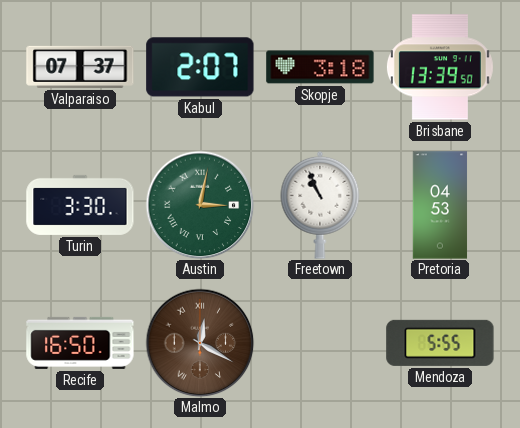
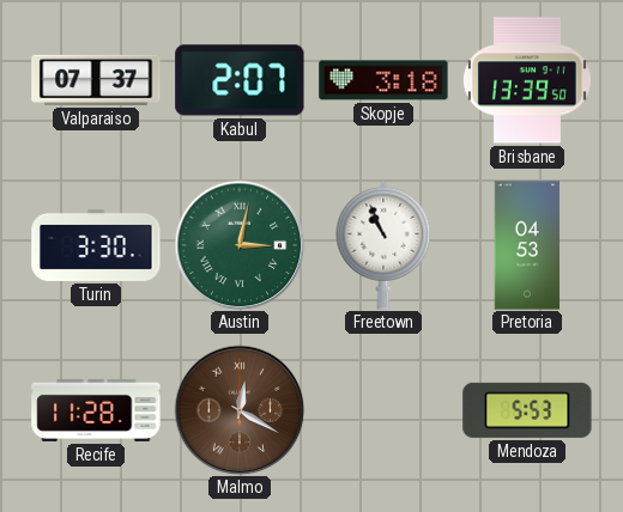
Recife: 16:50 -> 11:28
Mendoza: 5:55 -> 5:53
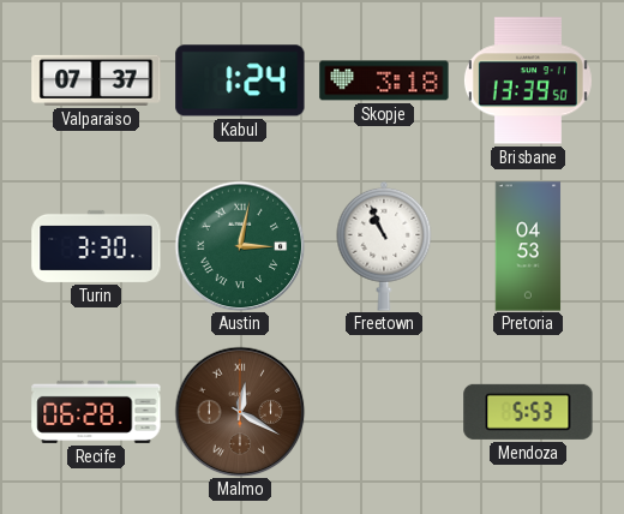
Kabul: 2:07 -> 1:24
Recife: 11:28 -> 06:28
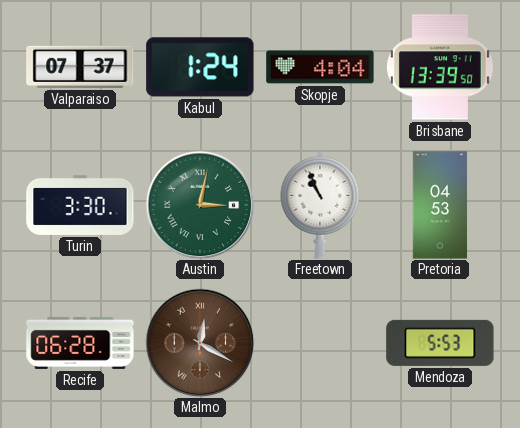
Skopje: 3:18 -> 4:04
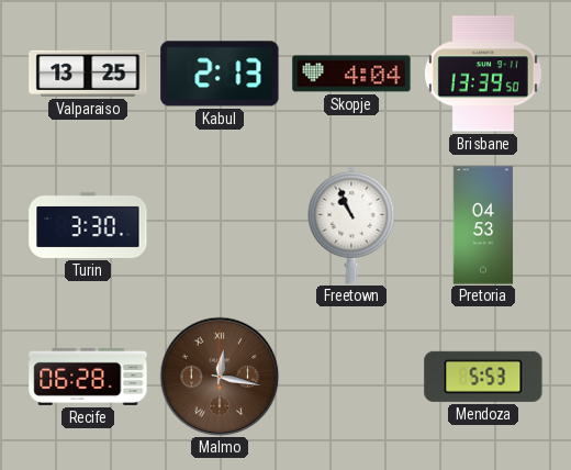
Valparaiso: 07:37 -> 13:25
Kabul: 1:24 -> 2:13
Austin: 3:02 -> none
Malmo: 12:20 -> 12:17
